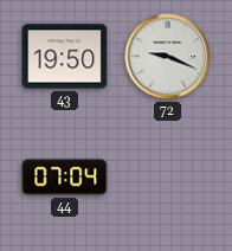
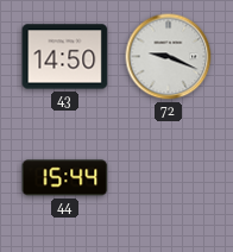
43: 19:50 -> 14:50
44: 07:04 -> 15:44
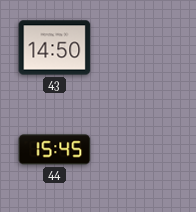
72: 9:19 -> none
44: 15:44 -> 15:45
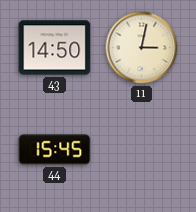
11: none -> 3:02
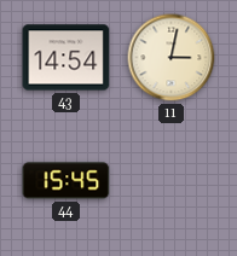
43: 14:50 -> 14:54
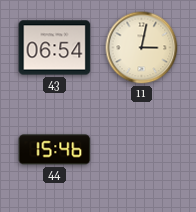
43: 14:54 -> 06:54
44: 15:45 -> 15:46
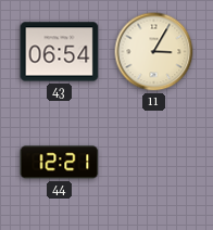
11: 3:02 -> 3:05
44: 15:46 -> 12:21
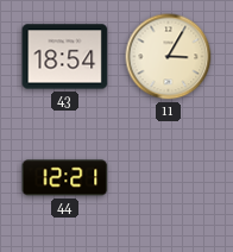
43: 06:54 -> 18:54
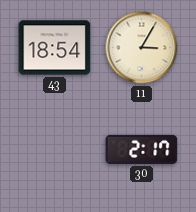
44: 12:21 -> none
30: none -> 2:17
